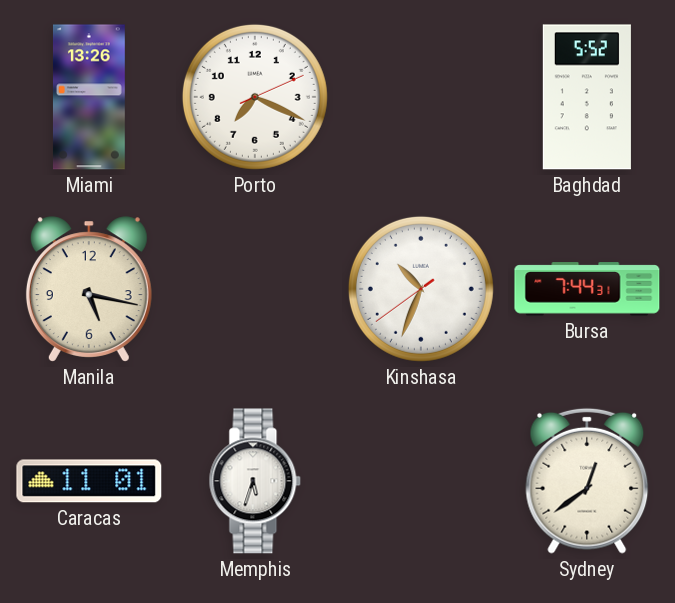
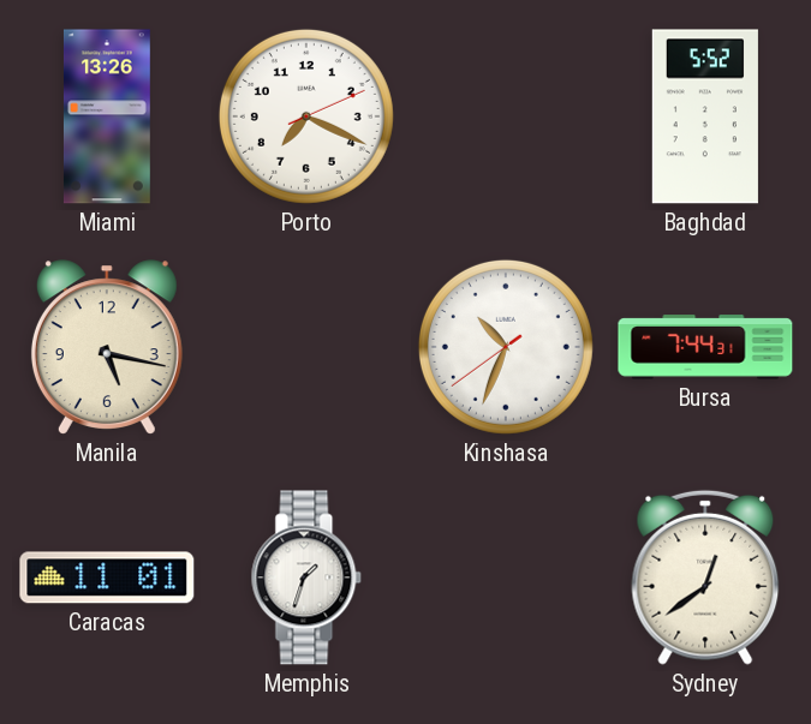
Memphis: 5:33 -> 1:33
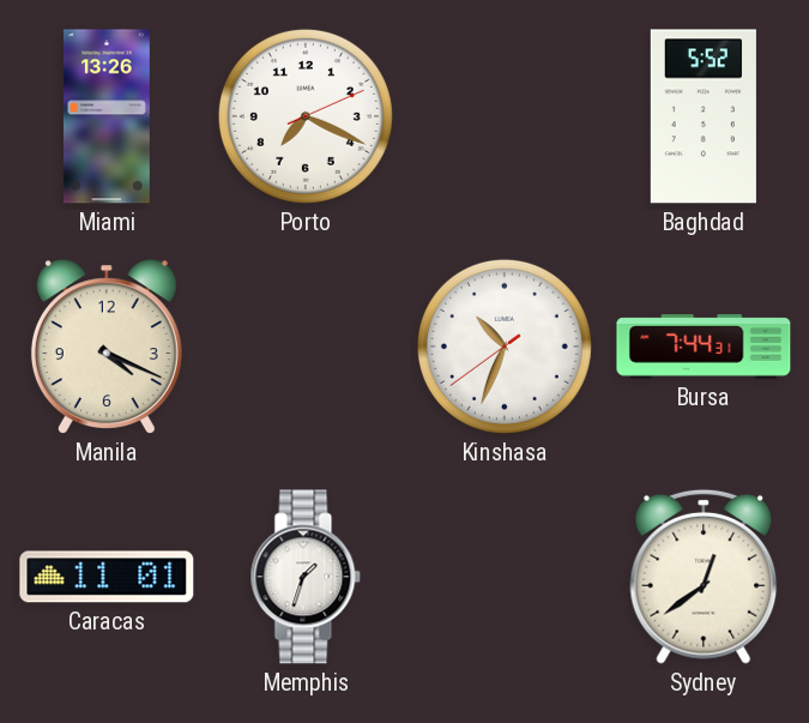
Manila: 5:17 -> 4:19
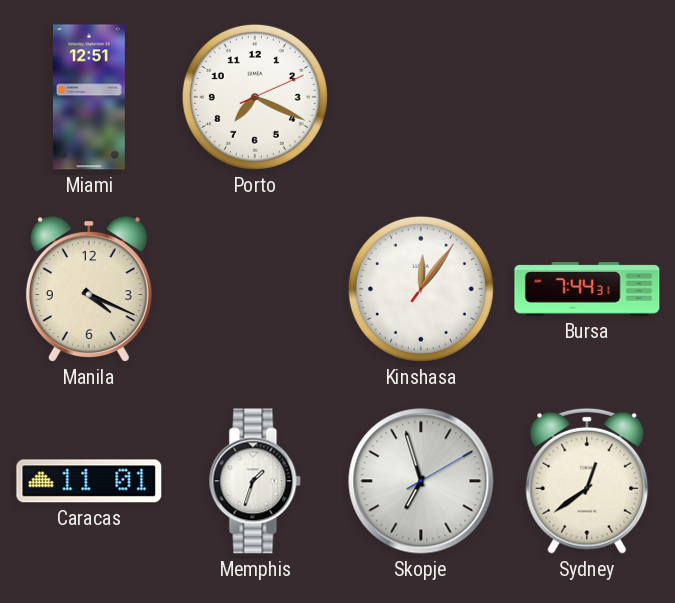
Miami: 13:26 -> 12:51
Baghdad: 5:52 -> none
Kinshasa: 10:33 -> 12:06
Skopje: none -> 6:57
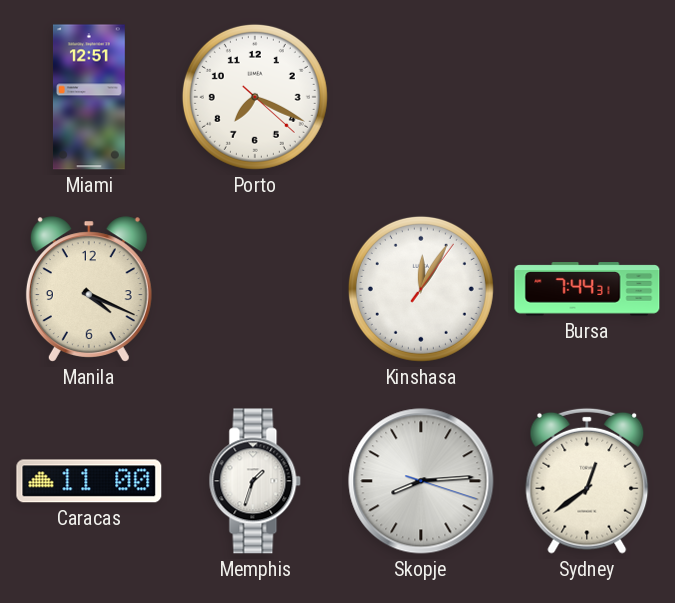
Porto: 7:19:11 -> 7:19:22
Kinshasa: 12:06 -> 12:05
Caracas: 11:01 -> 11:00
Skopje: 6:57 -> 8:14
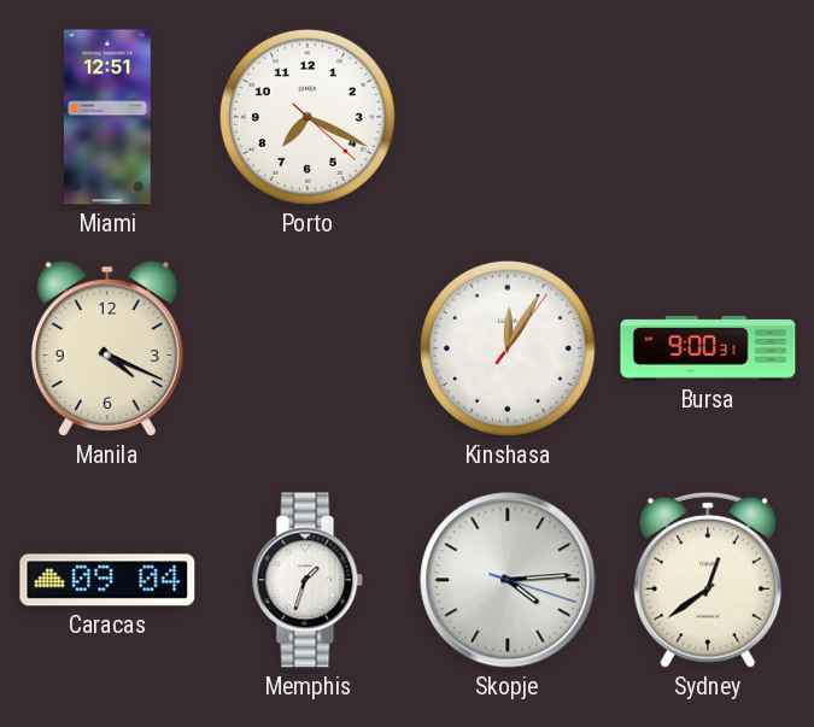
Bursa: 7:44 -> 9:00
Caracas: 11:00 -> 09:04
Skopje: 8:14 -> 4:14
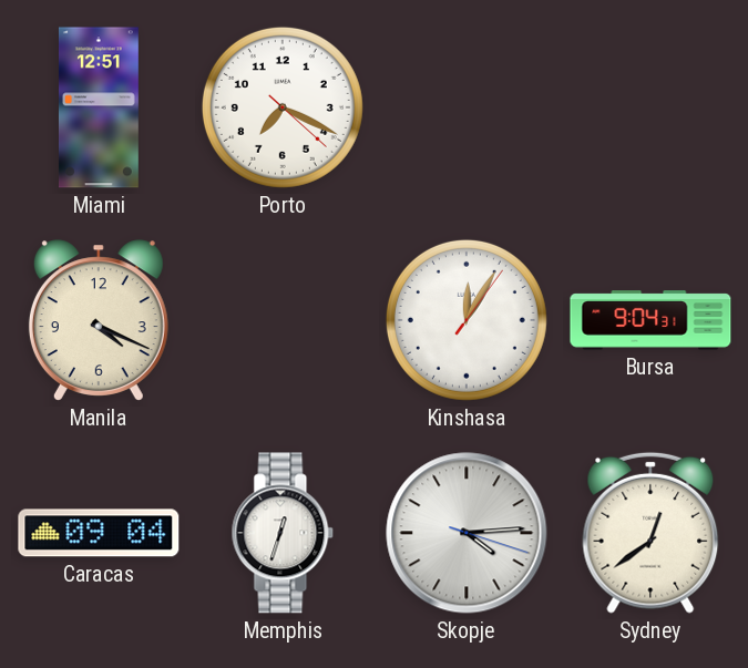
Bursa: 9:00 -> 9:04
Memphis: 1:33 -> 12:33
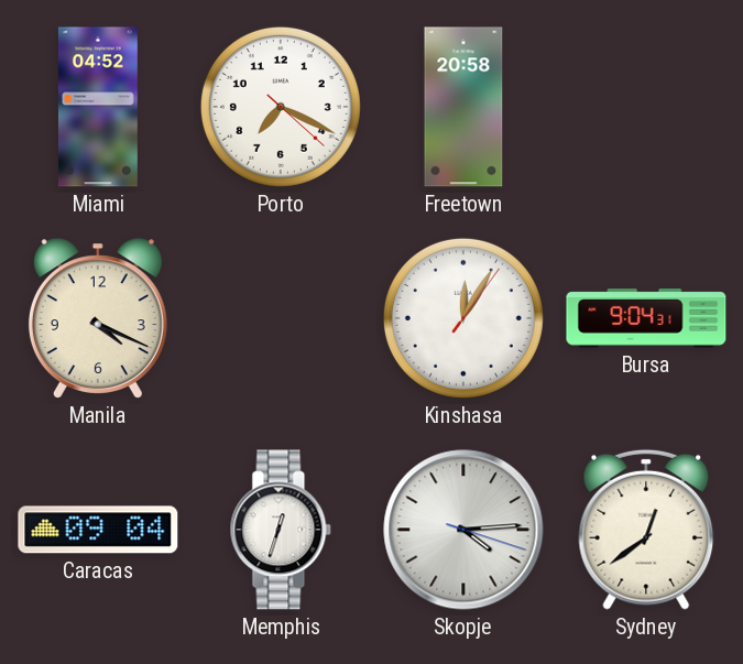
Miami: 12:51 -> 04:52
Freetown: none -> 20:58
